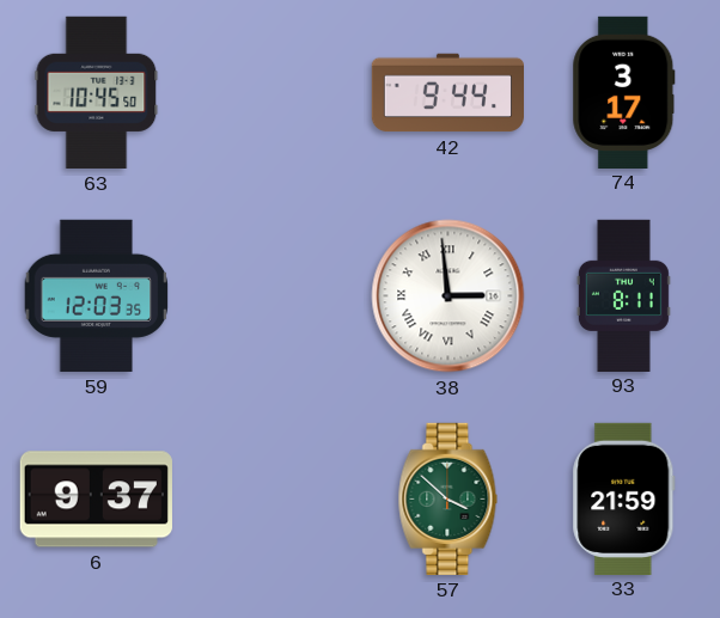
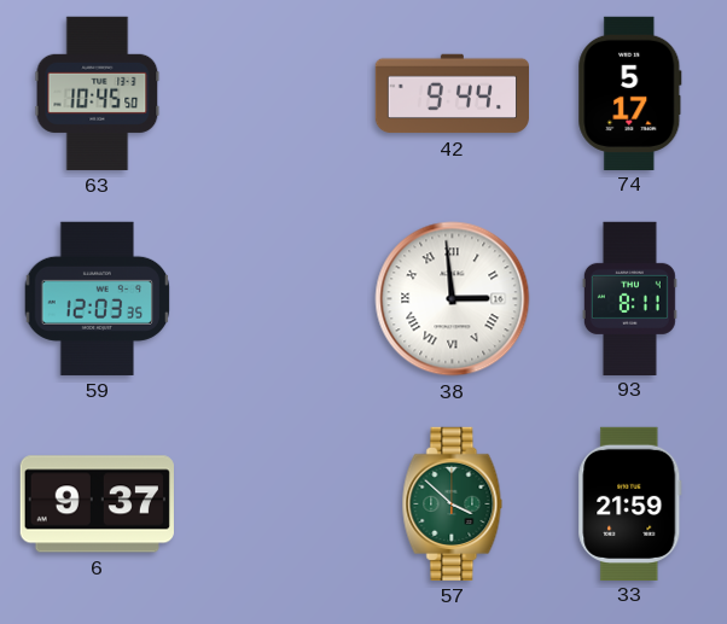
74: 3:17 -> 5:17
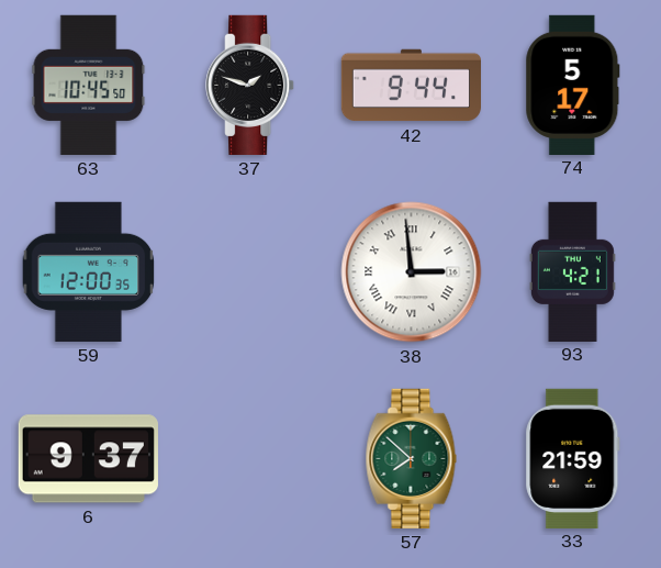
37: none -> 1:48
59: 12:03 -> 12:00
93: 8:11 -> 4:21
57: 3:52 -> 7:52
